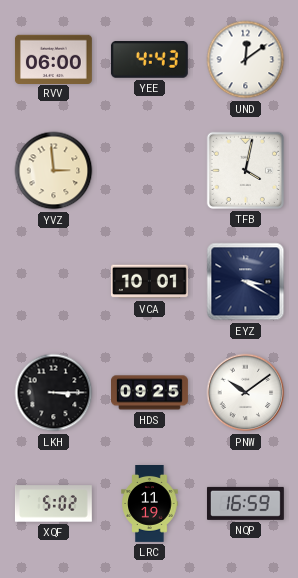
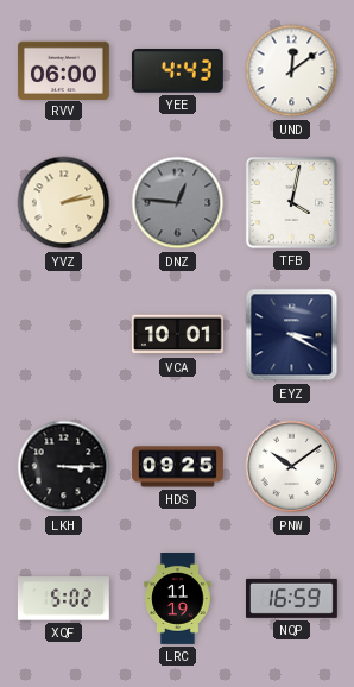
YVZ: 2:59 -> 2:13
DNZ: none -> 12:46
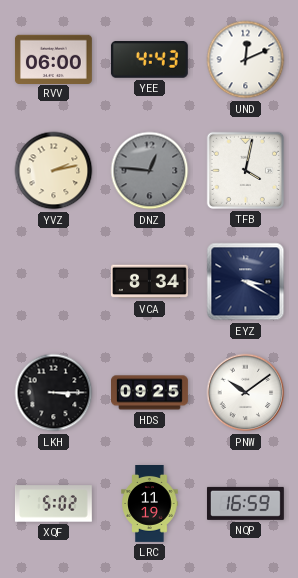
UND: 12:09 -> 12:11
VCA: 10:01 -> 8:34
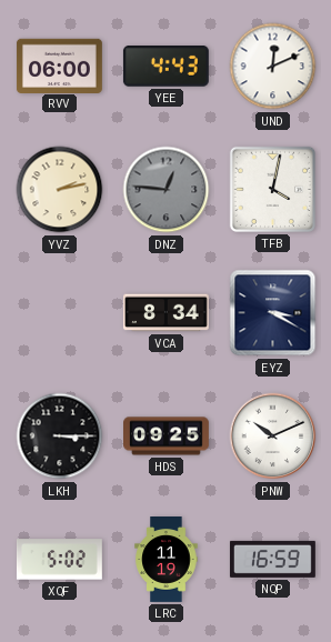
PNW: 10:09 -> 10:11
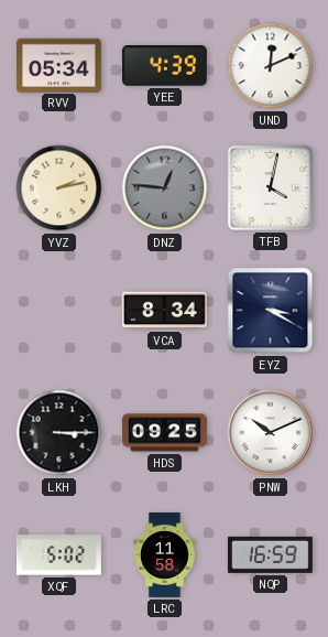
RVV: 06:00 -> 05:34
YEE: 4:43 -> 4:39
LRC: 11:19 -> 11:58
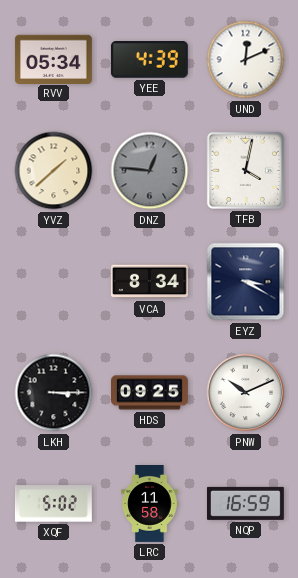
YVZ: 2:13 -> 1:38
